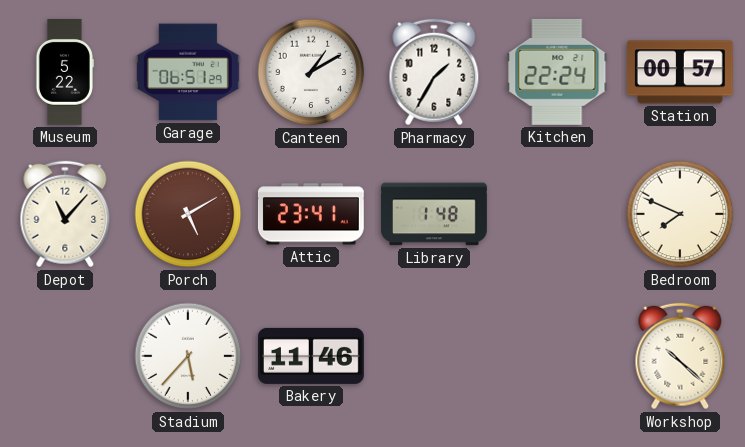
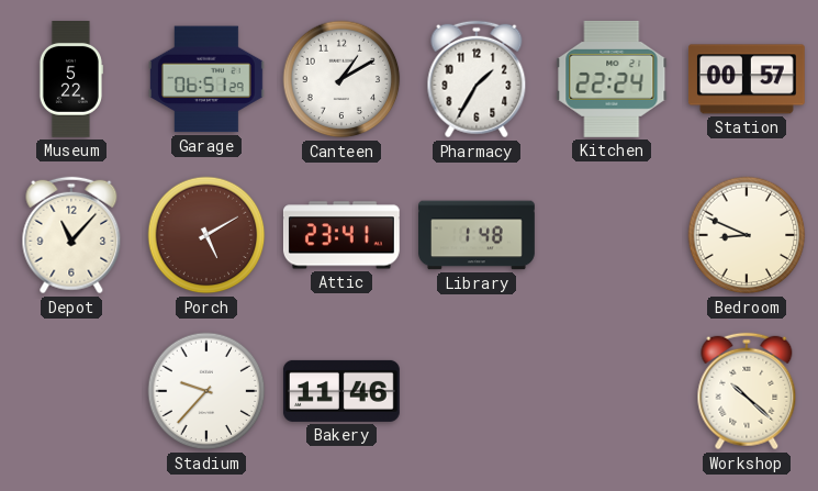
Bedroom: 7:49 -> 8:49
Stadium: 5:37 -> 9:37
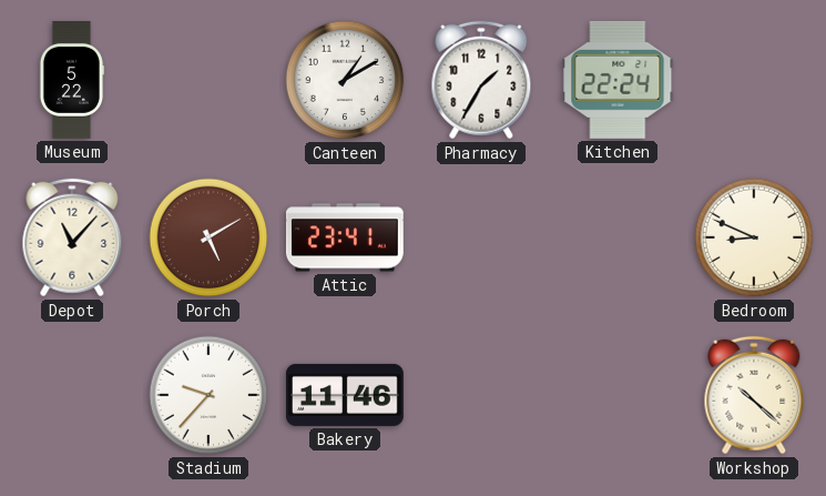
Garage: 06:51 -> none
Station: 00:57 -> none
Library: 1:48 -> none
